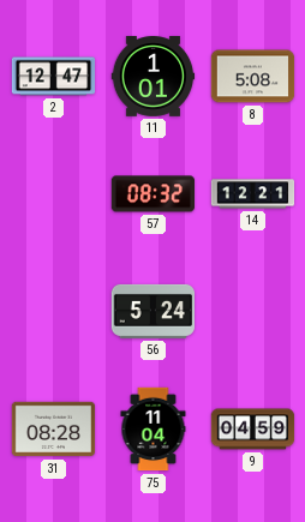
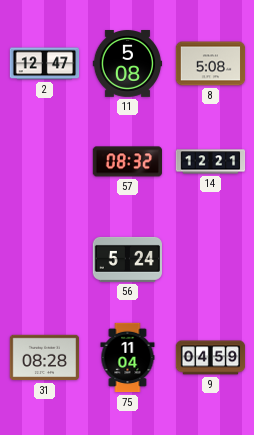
11: 1:01 -> 5:08
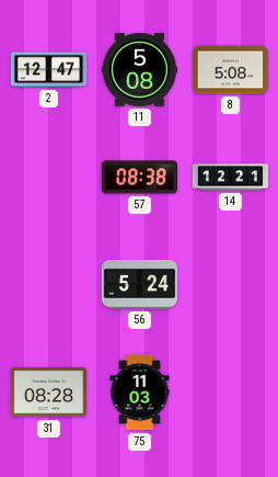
57: 08:32 -> 08:38
75: 11:04 -> 11:03
9: 04:59 -> none
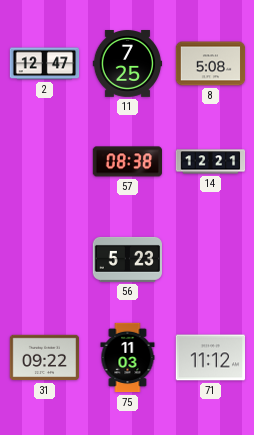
11: 5:08 -> 7:25
56: 5:24 -> 5:23
31: 08:28 -> 09:22
71: none -> 11:12
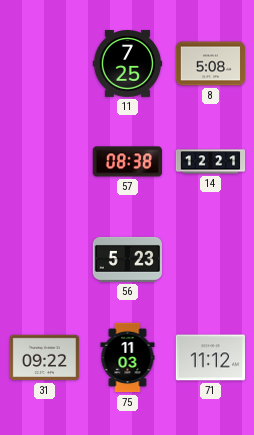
2: 12:47 -> none
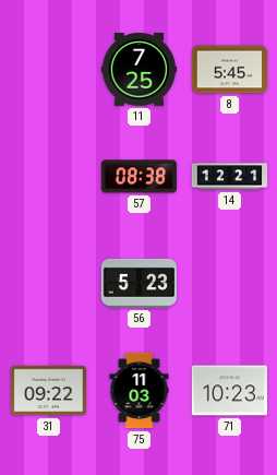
8: 5:08 -> 5:45
71: 11:12 -> 10:23
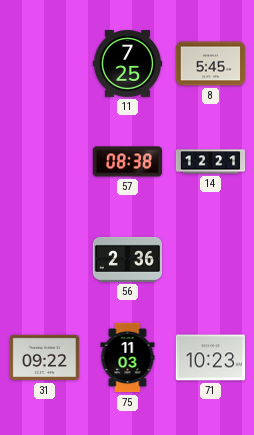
56: 5:23 -> 2:36
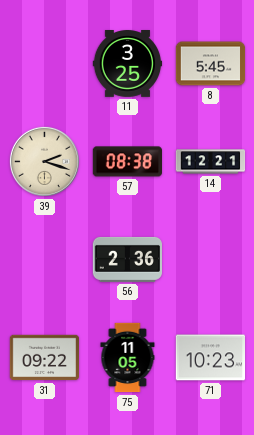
11: 7:25 -> 3:25
39: none -> 2:18
75: 11:03 -> 11:05
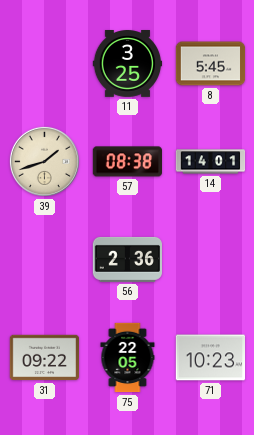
39: 2:18 -> 1:42
14: 12:21 -> 14:01
75: 11:05 -> 22:05
